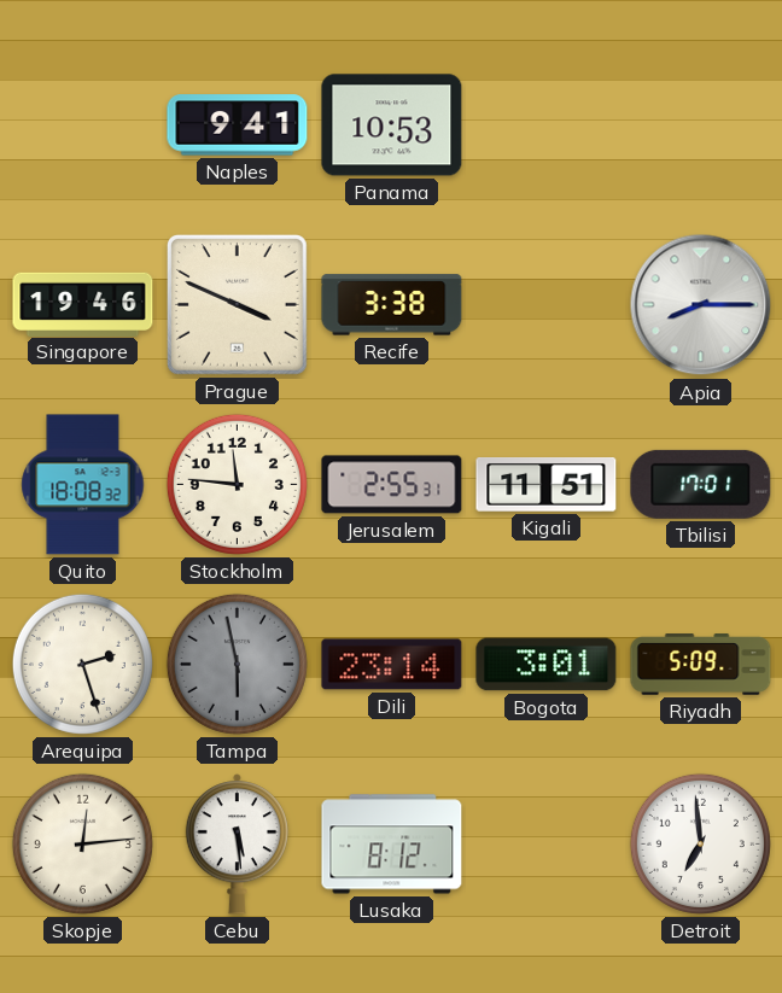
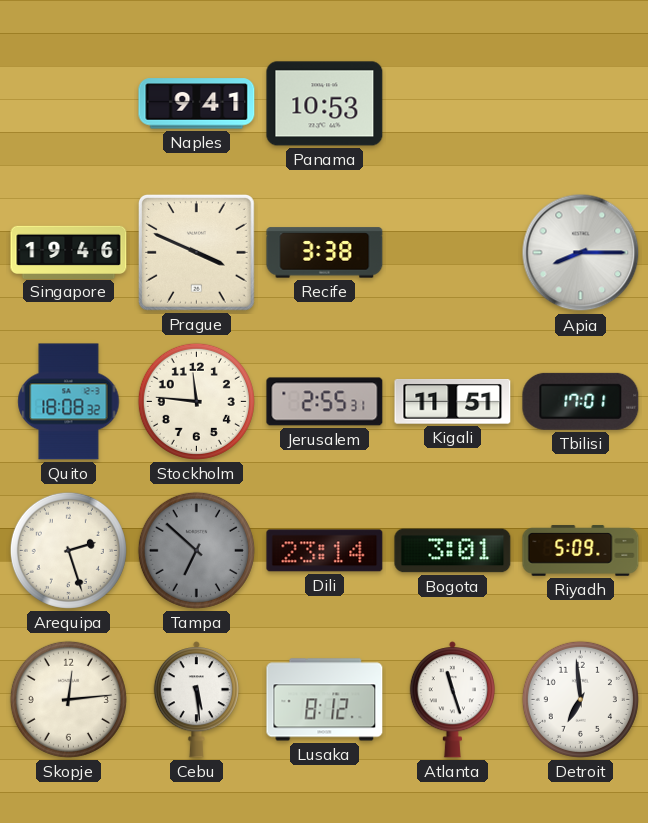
Tampa: 5:58 -> 6:52
Atlanta: none -> 11:27
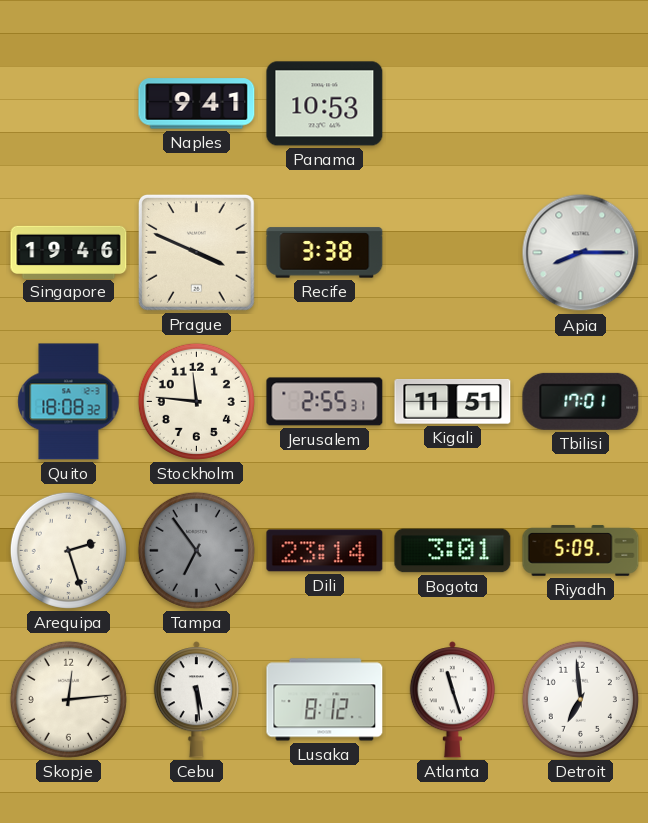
Tampa: 6:52 -> 6:54
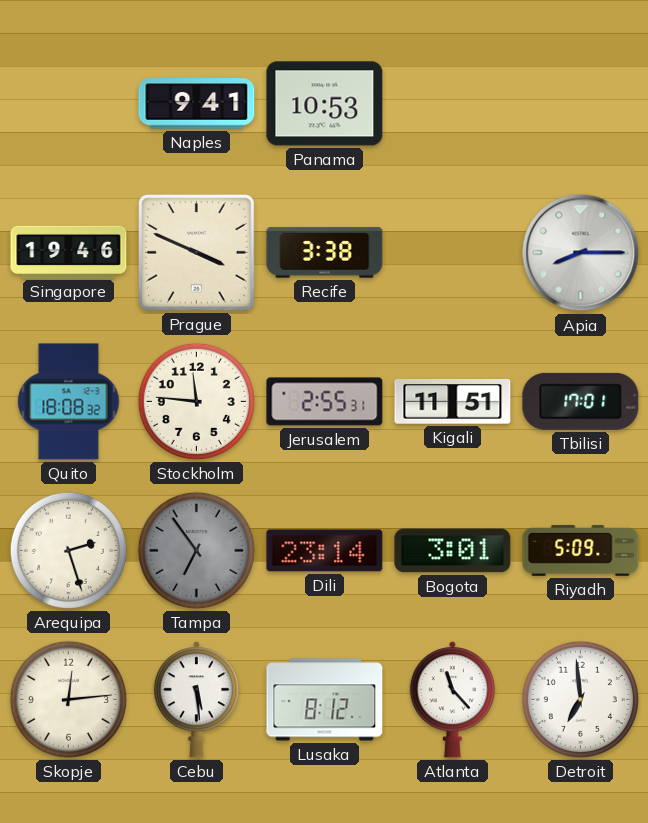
Atlanta: 11:27 -> 11:23
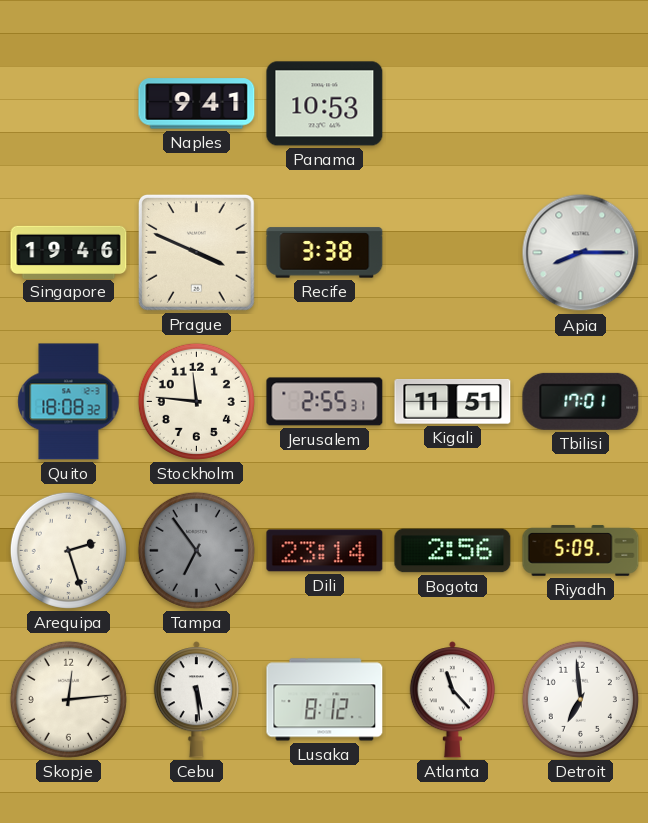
Bogota: 3:01 -> 2:56
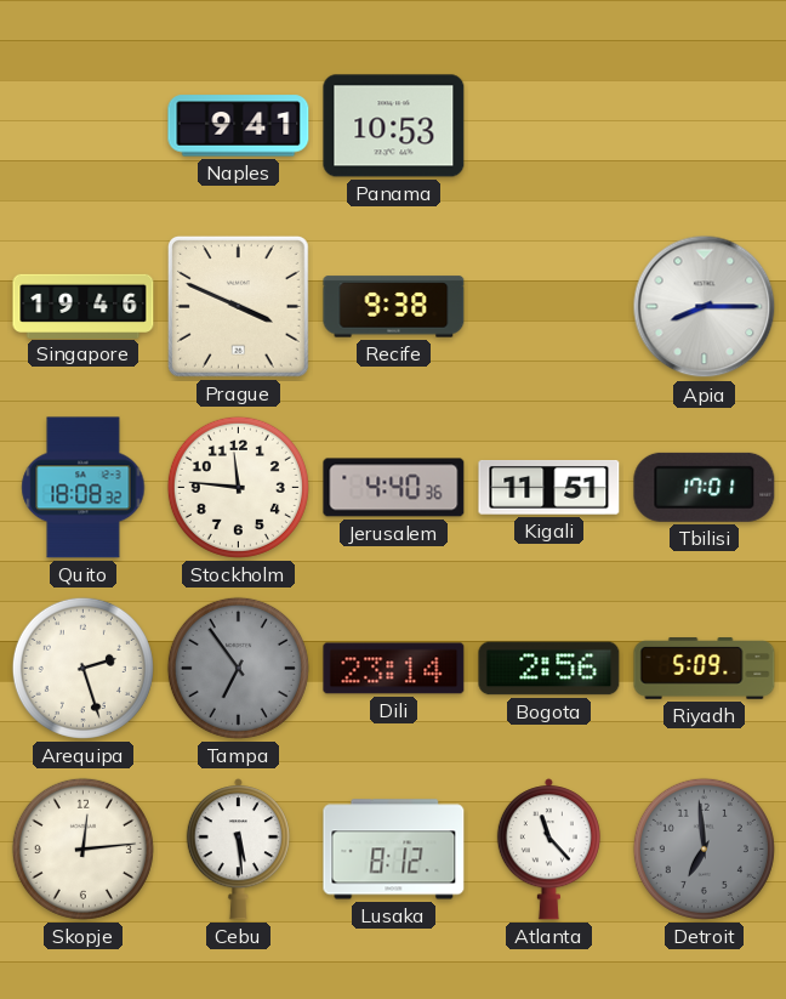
Recife: 3:38 -> 9:38
Jerusalem: 2:55 -> 4:40
Detroit dial: white -> grey
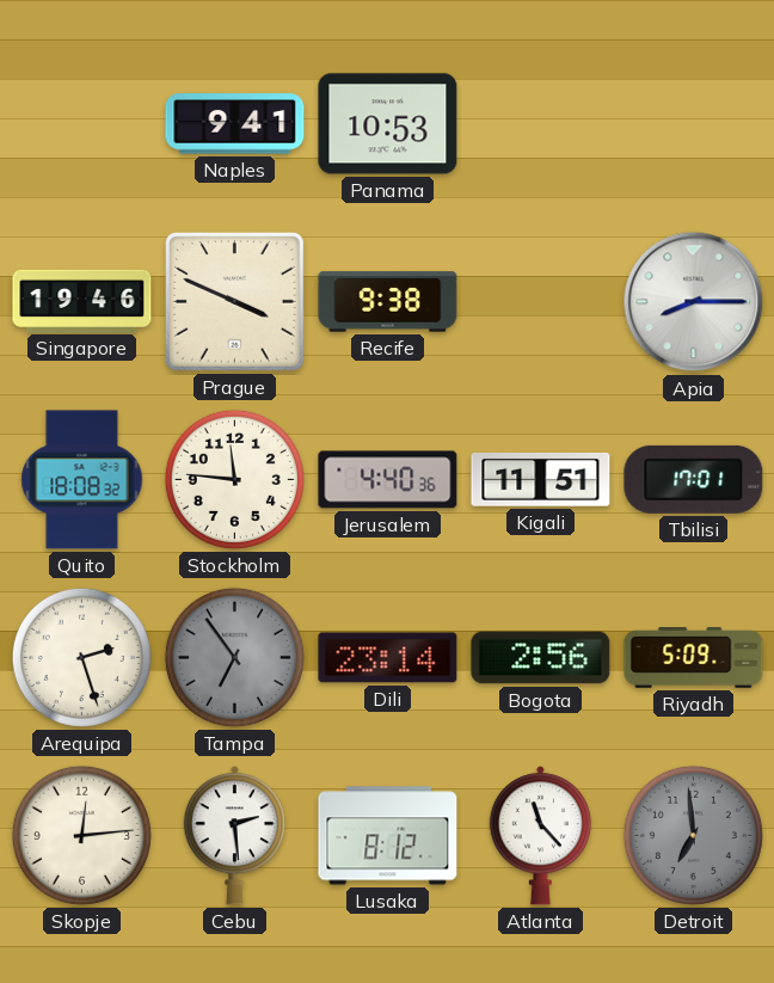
Cebu: 5:29 -> 2:29
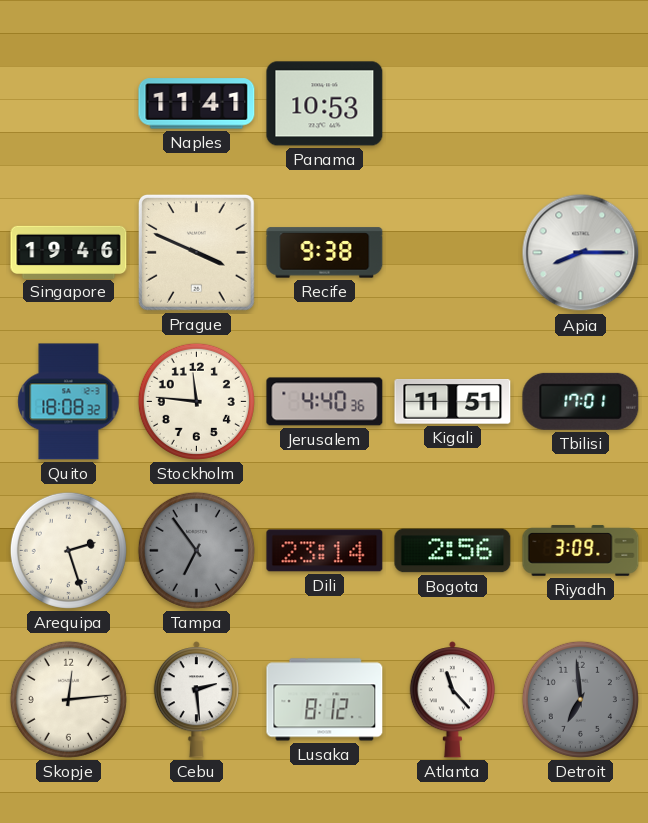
Naples: 9:41 -> 11:41
Riyadh: 5:09 -> 3:09
